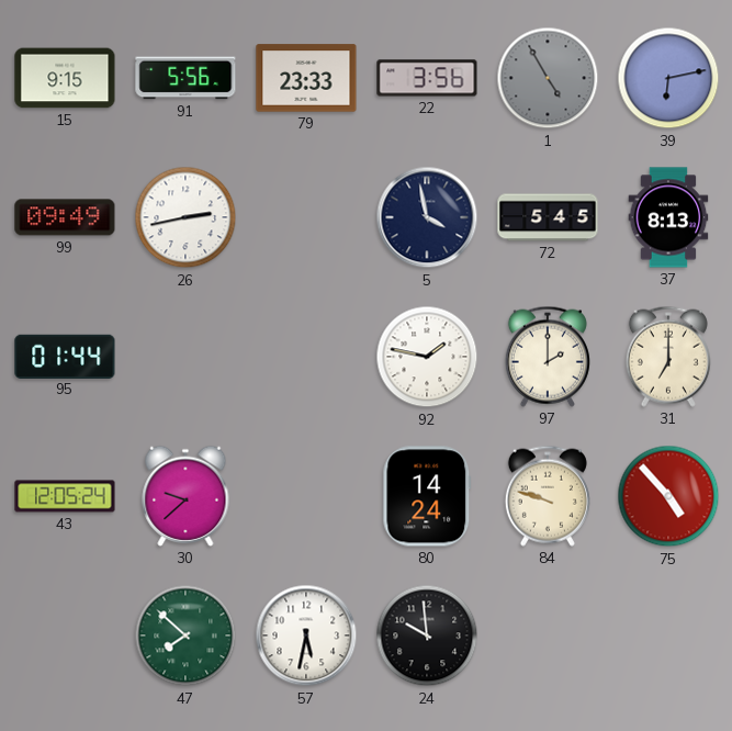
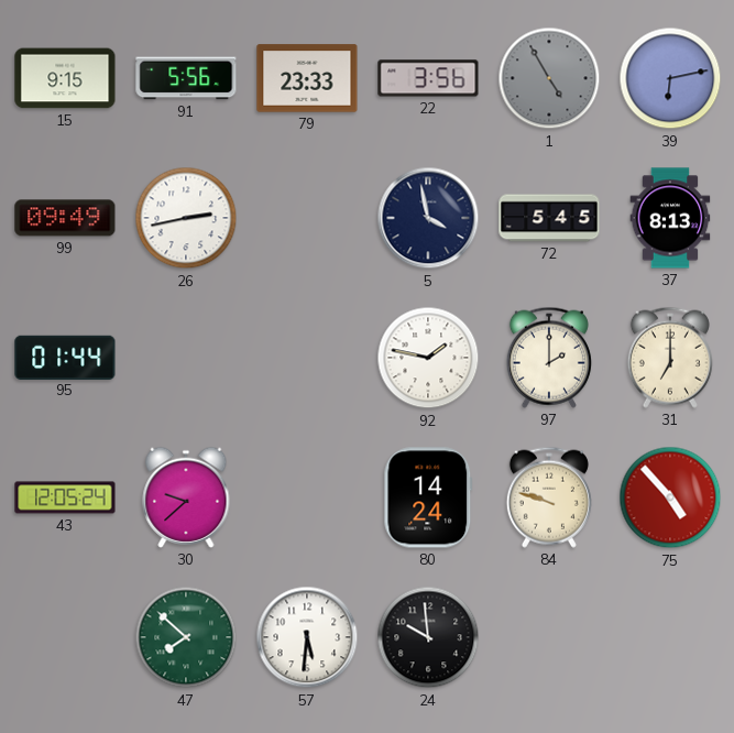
57: 5:32 -> 5:31
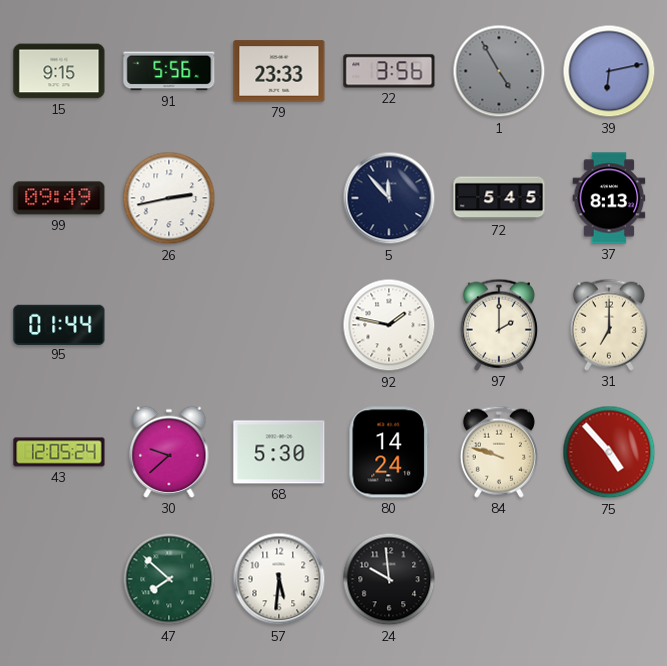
5: 3:58 -> 11:53
68: none -> 5:30
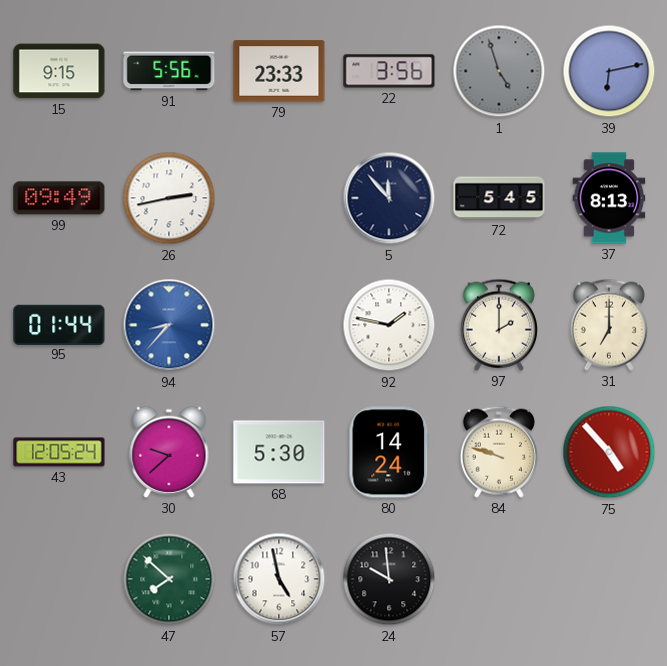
1: 4:55 -> 4:57
94: none -> 8:37
57: 5:31 -> 4:58
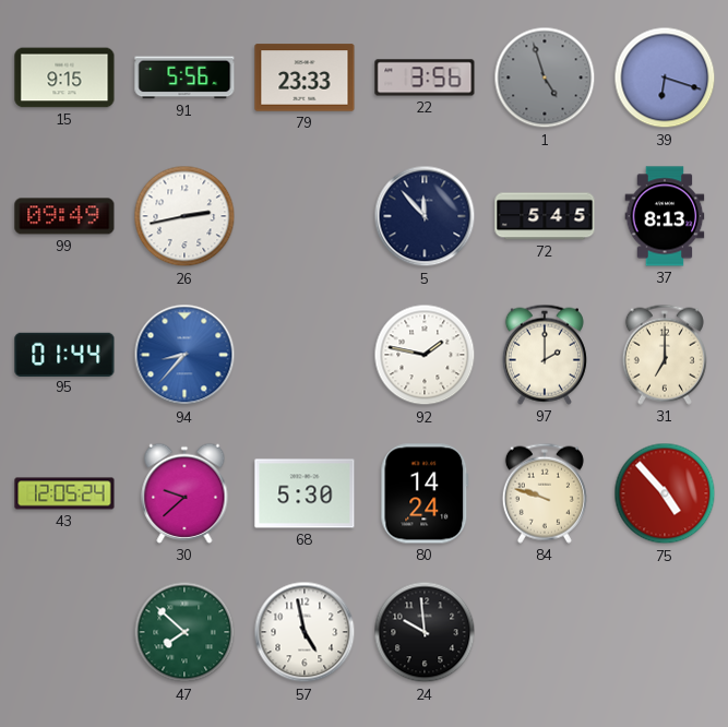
39: 6:13 -> 6:18
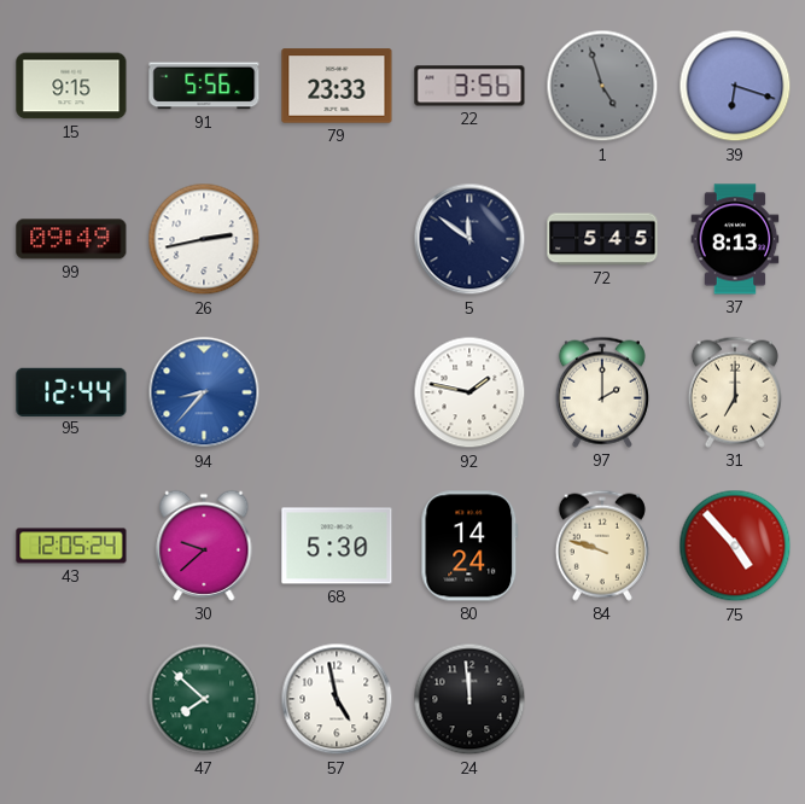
5: 11:53 -> 11:51
95: 01:44 -> 12:44
24: 9:59 -> 11:59
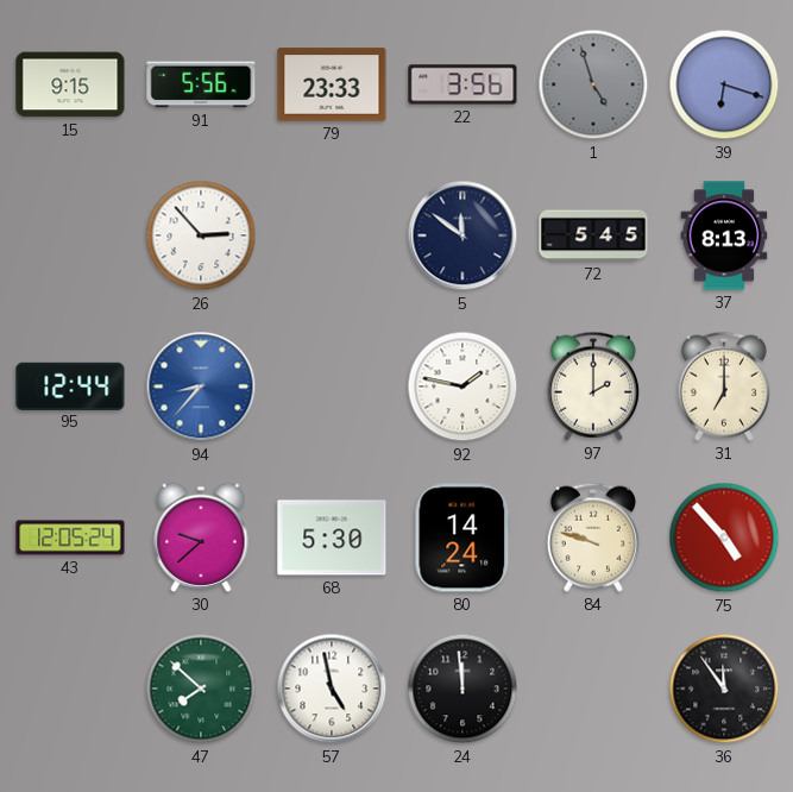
99: 09:49 -> none
26: 2:43 -> 2:53
36: none -> 11:54
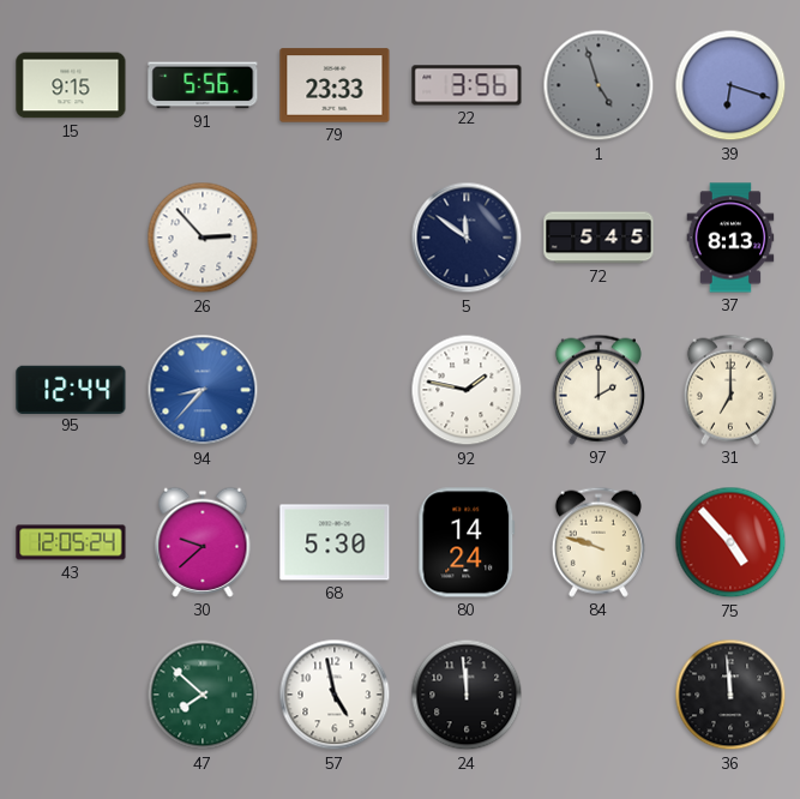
36: 11:54 -> 11:59
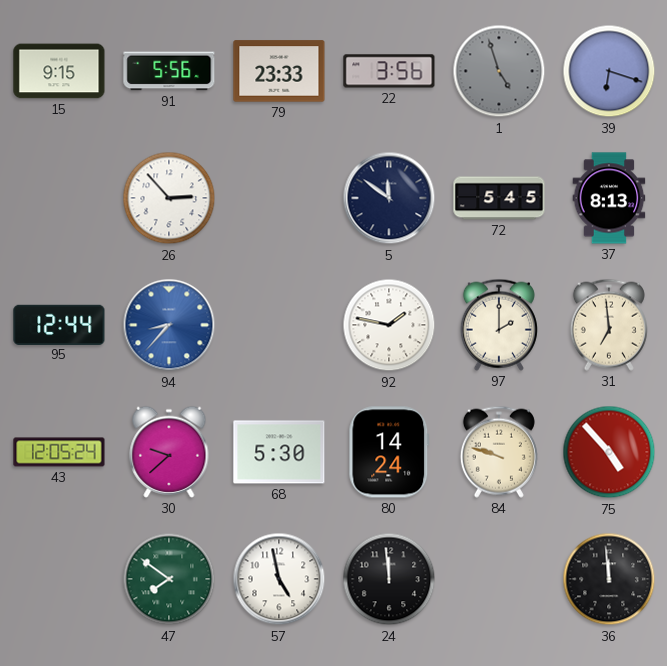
31: 7:00 -> 6:59
47: 7:52 -> 7:51
